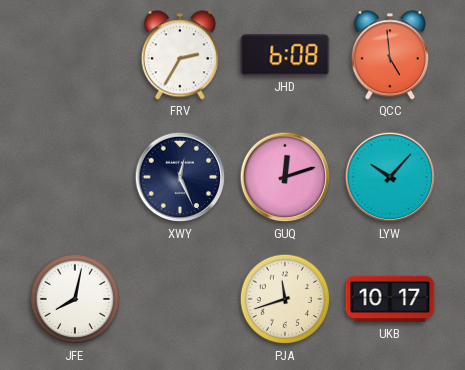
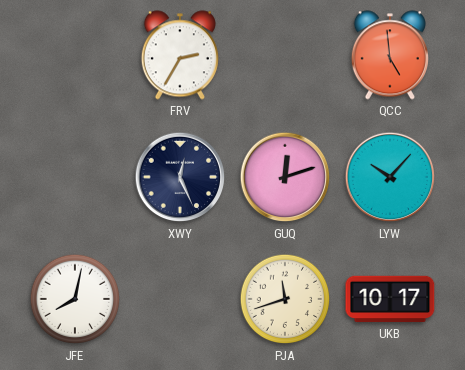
JHD: 6:08 -> none
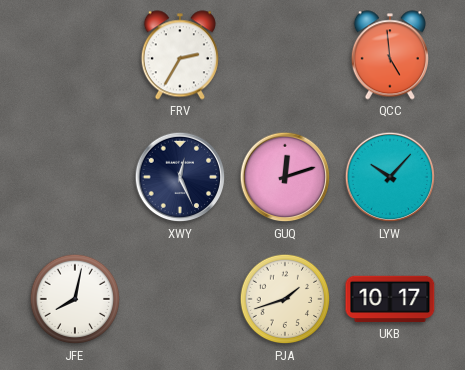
PJA: 11:42 -> 1:42
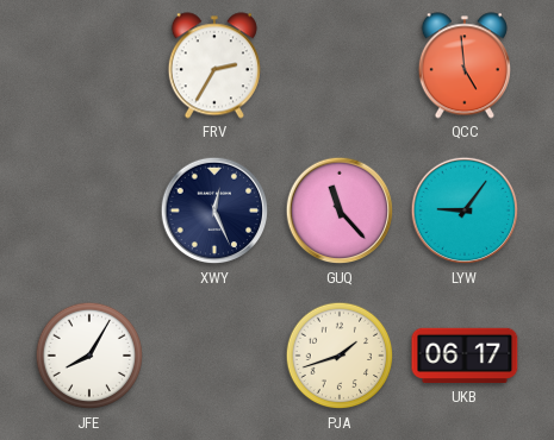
GUQ: 12:12 -> 11:23
LYW: 10:07 -> 9:06
JFE: 8:02 -> 8:05
UKB: 10:17 -> 06:17
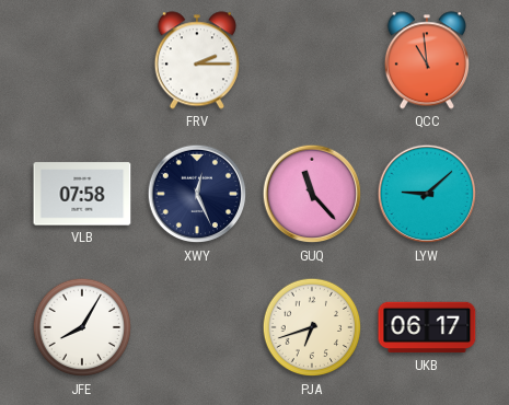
FRV: 2:35 -> 2:15
QCC: 4:59 -> 10:59
VLB: none -> 07:58
LYW: 9:06 -> 9:08
PJA: 1:42 -> 6:42
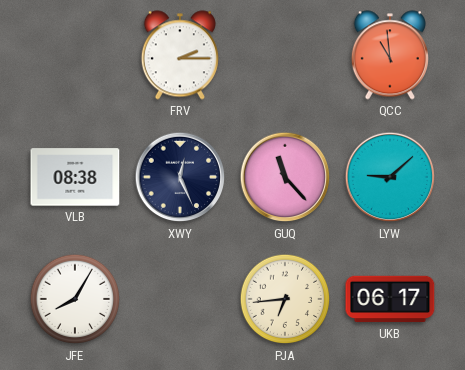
VLB: 07:58 -> 08:38
PJA: 6:42 -> 6:44
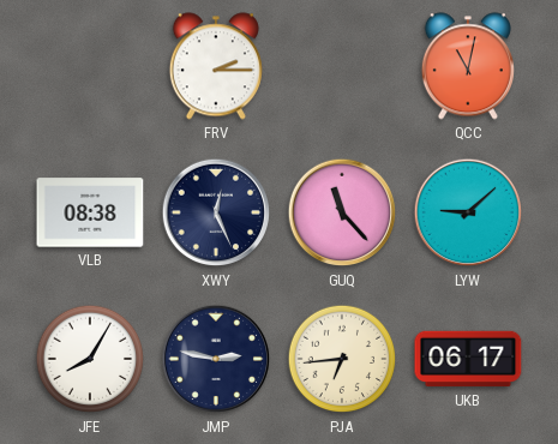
QCC: 10:59 -> 11:02
JMP: none -> 2:47
